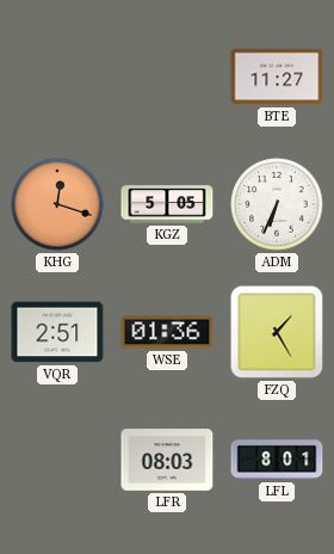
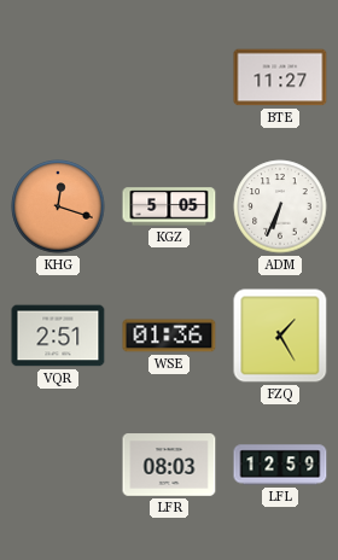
LFL: 8:01 -> 12:59
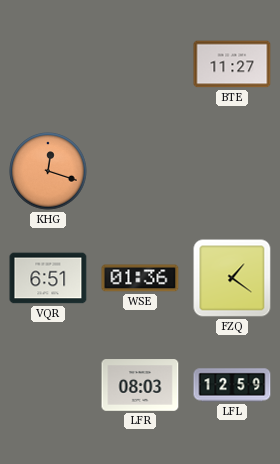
KGZ: 5:05 -> none
ADM: 6:34 -> none
VQR: 2:51 -> 6:51
FZQ: 1:25 -> 1:21
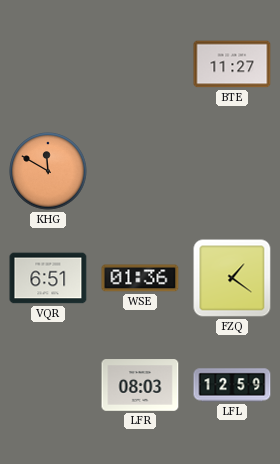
KHG: 12:18 -> 11:50
